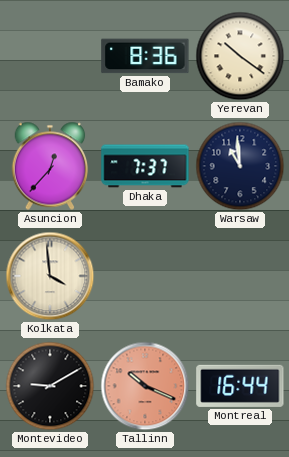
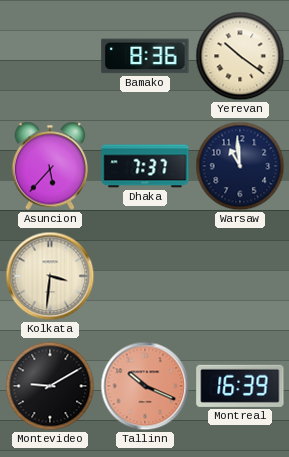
Asuncion: 12:37 -> 5:37
Kolkata: 3:59 -> 3:31
Montreal: 16:44 -> 16:39
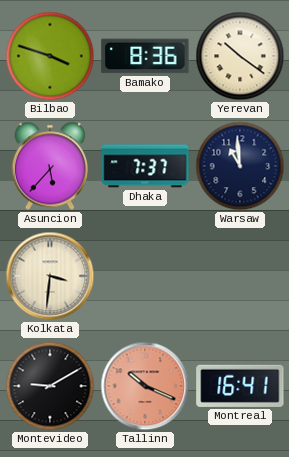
Bilbao: none -> 3:48
Montreal: 16:39 -> 16:41
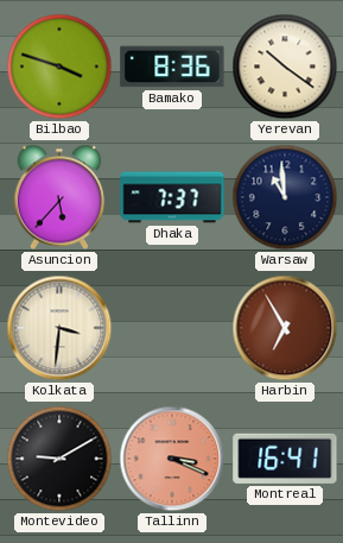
Harbin: none -> 6:55
Tallinn: 10:19 -> 3:19
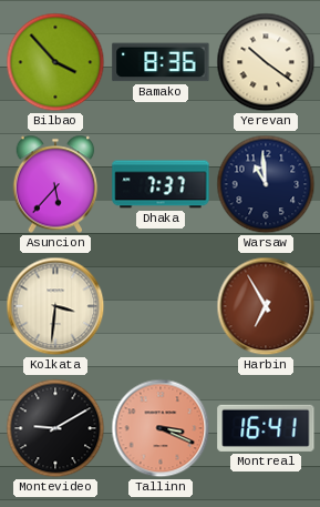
Bilbao: 3:48 -> 3:53
